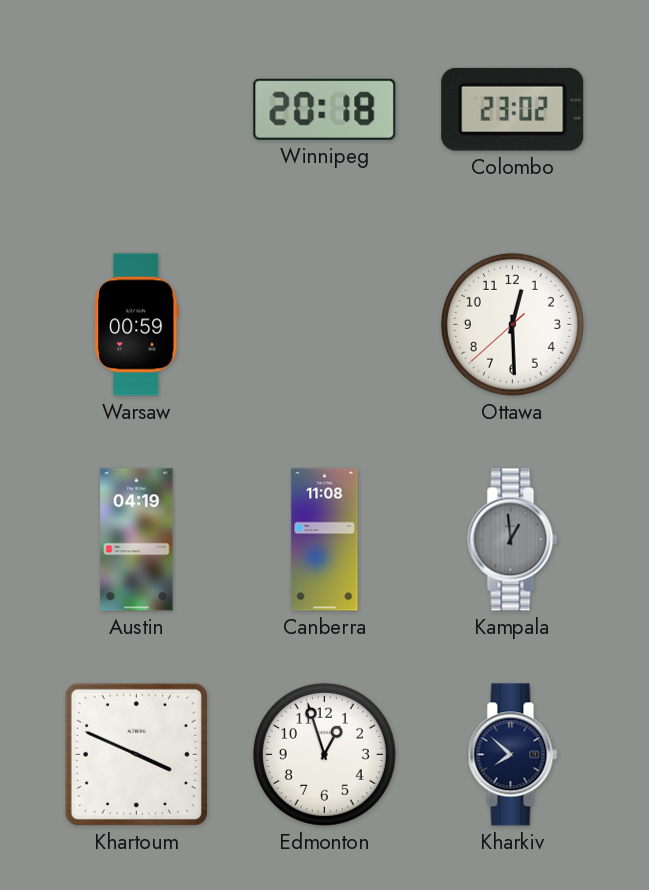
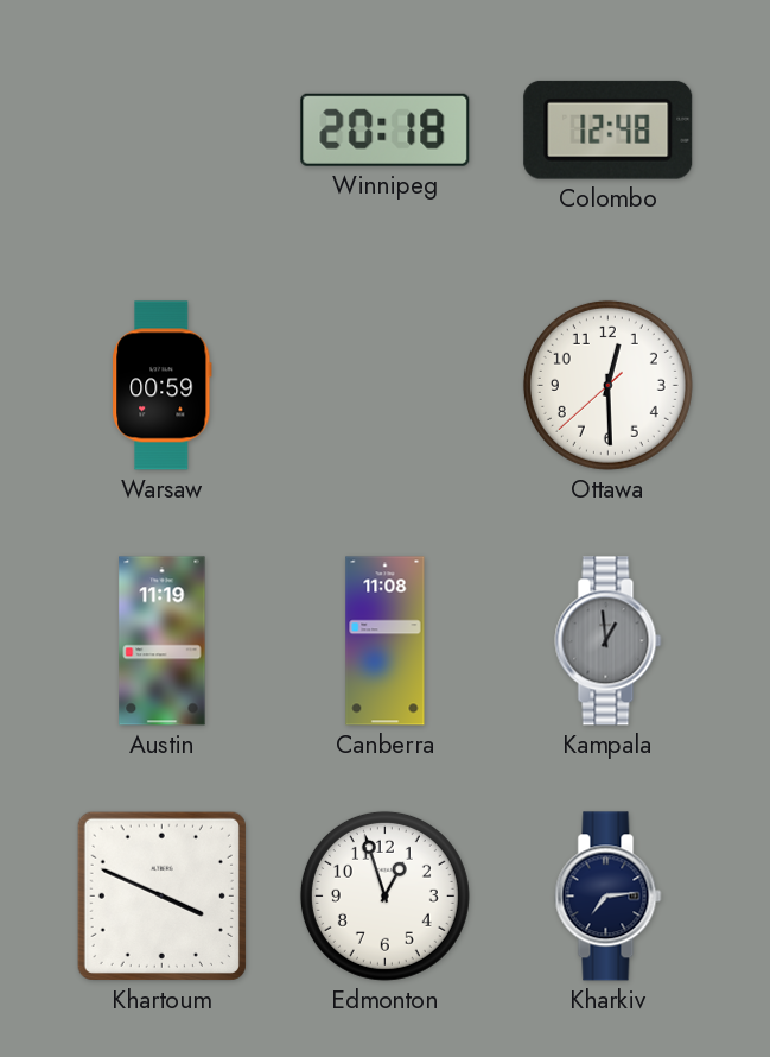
Colombo: 23:02 -> 12:48
Austin: 04:19 -> 11:19
Kharkiv: 7:52 -> 7:14
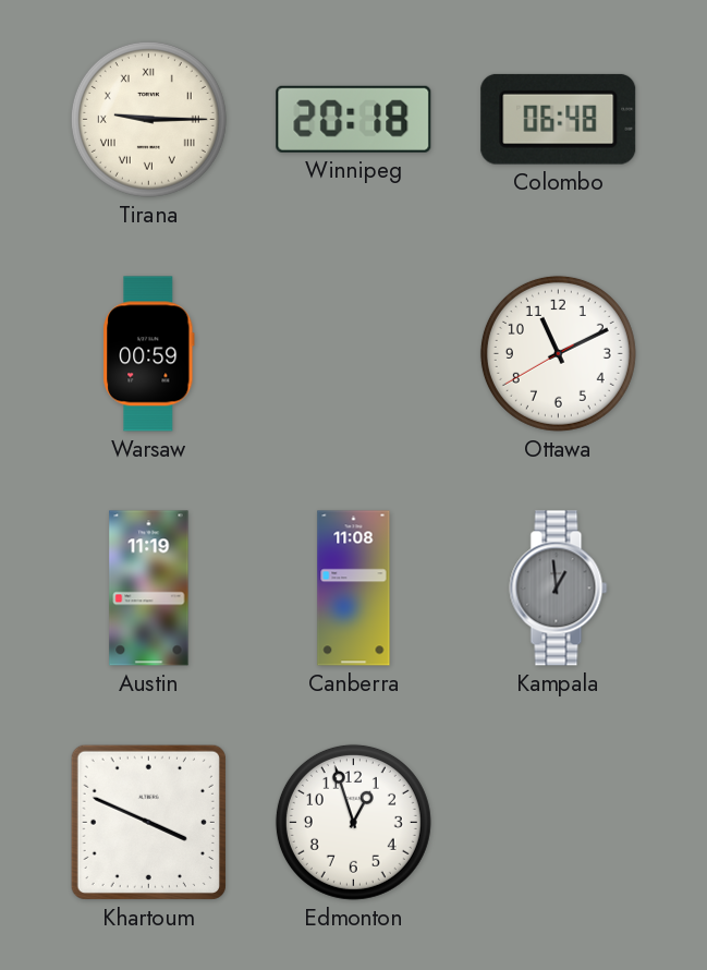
Tirana: none -> 9:15
Colombo: 12:48 -> 06:48
Ottawa: 12:29 -> 11:10
Kharkiv: 7:14 -> none
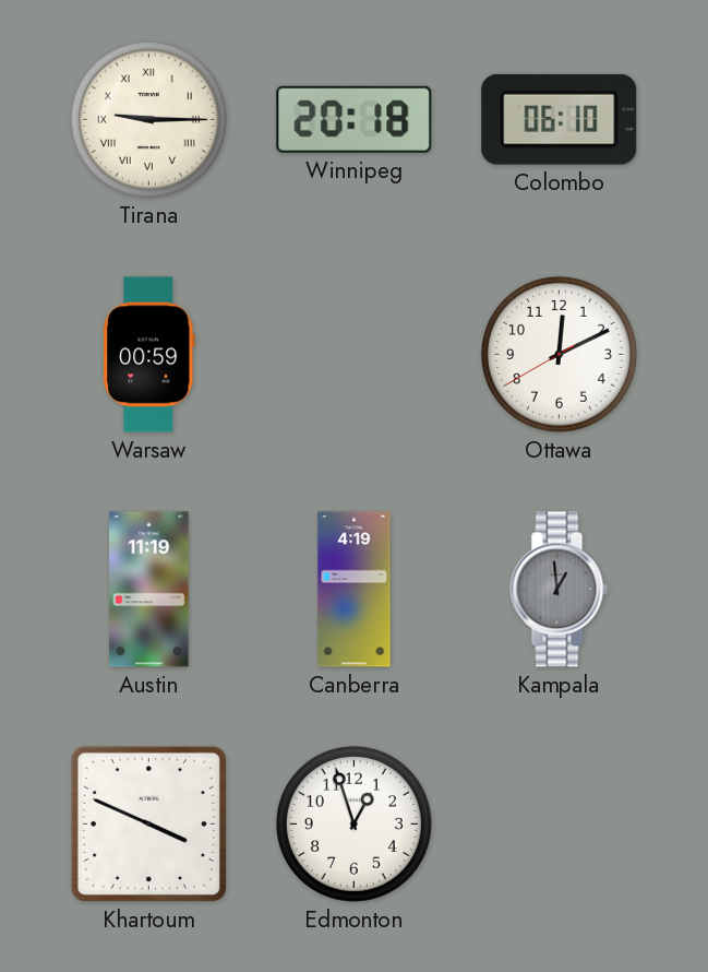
Colombo: 06:48 -> 06:10
Ottawa: 11:10 -> 12:10
Canberra: 11:08 -> 4:19
